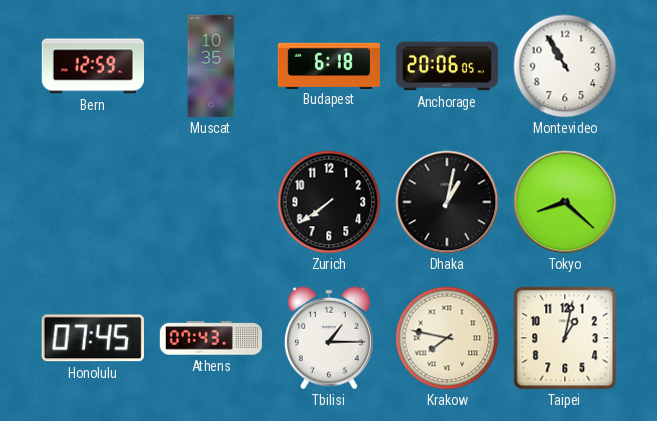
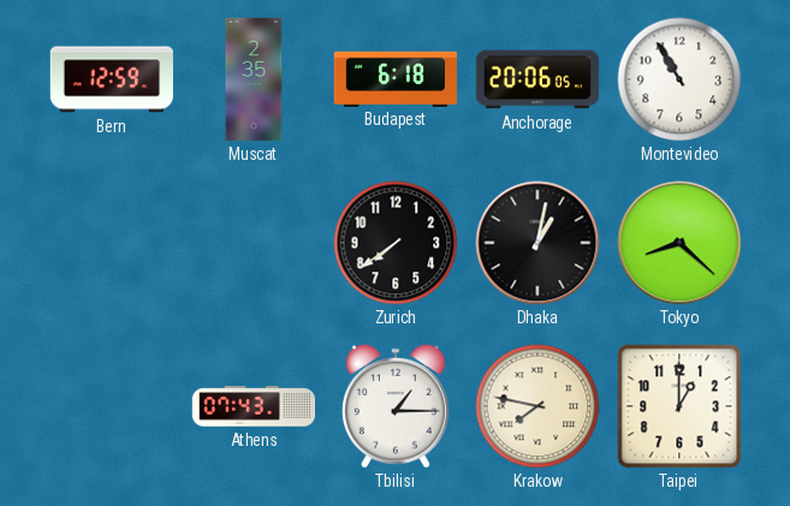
Muscat: 10:35 -> 2:35
Honolulu: 07:45 -> none
Taipei: 1:02 -> 1:00
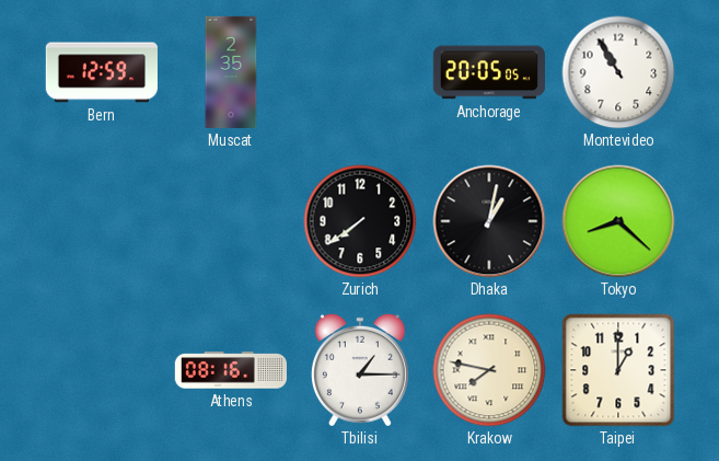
Budapest: 6:18 -> none
Anchorage: 20:06 -> 20:05
Athens: 07:43 -> 08:16
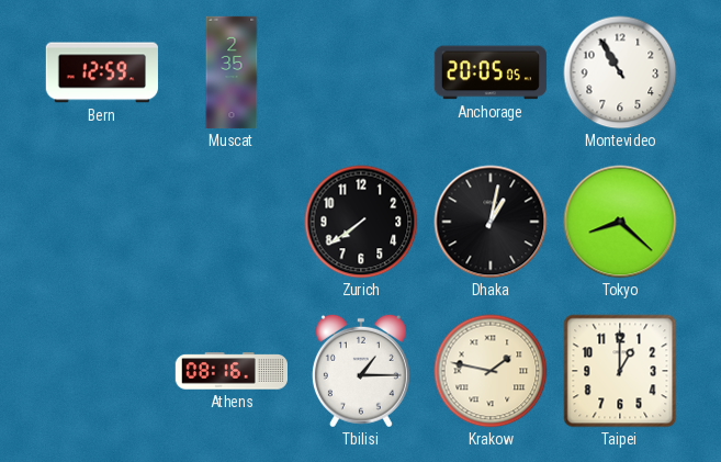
Krakow: 7:47 -> 1:47
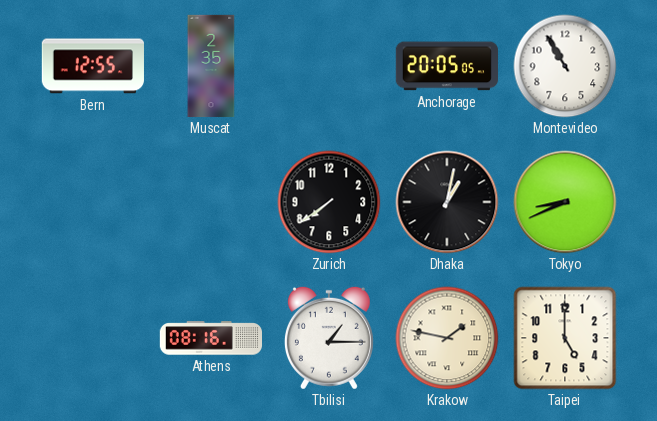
Bern: 12:59 -> 12:55
Tokyo: 8:22 -> 8:41
Taipei: 1:00 -> 5:00
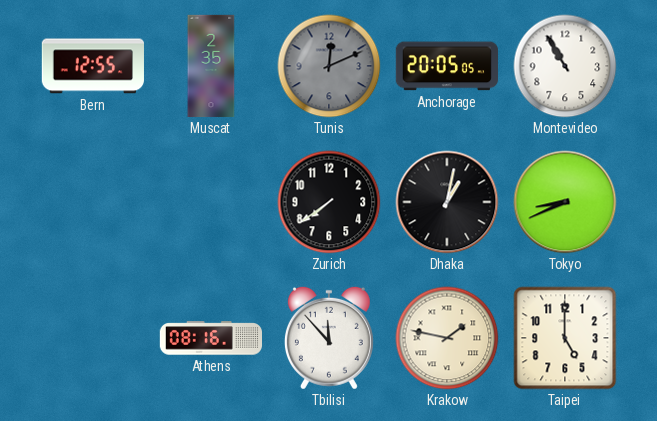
Tunis: none -> 12:11
Tbilisi: 1:15 -> 11:53
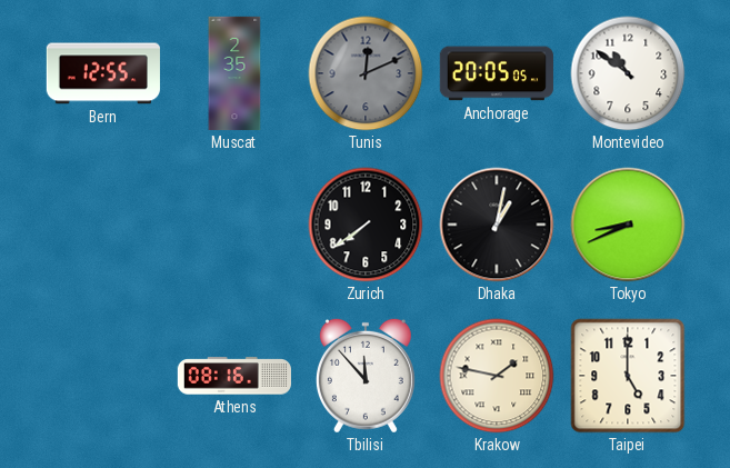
Montevideo: 10:55 -> 10:51
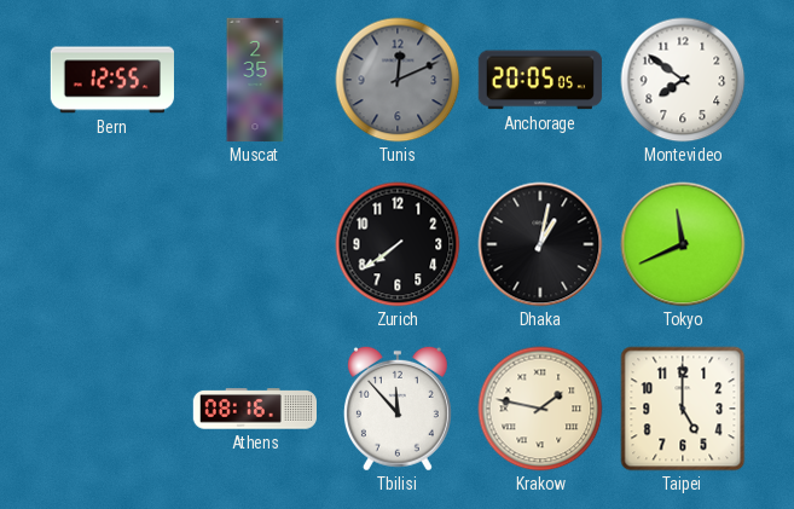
Montevideo: 10:51 -> 7:51
Tokyo: 8:41 -> 11:41
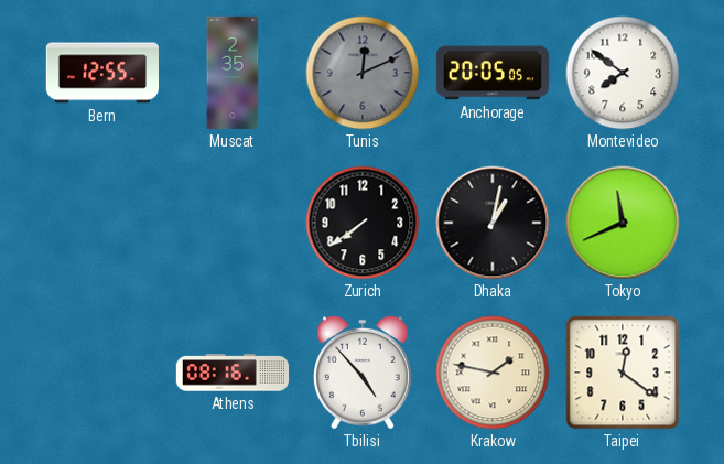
Tbilisi: 11:53 -> 4:53
Taipei: 5:00 -> 12:21
